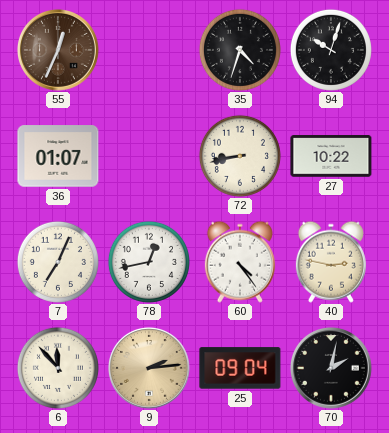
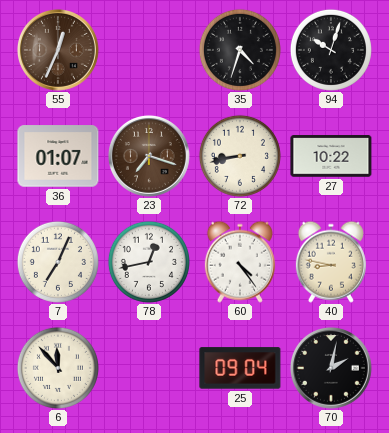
23: none -> 7:18
40: 2:47 -> 8:47
9: 2:14 -> none
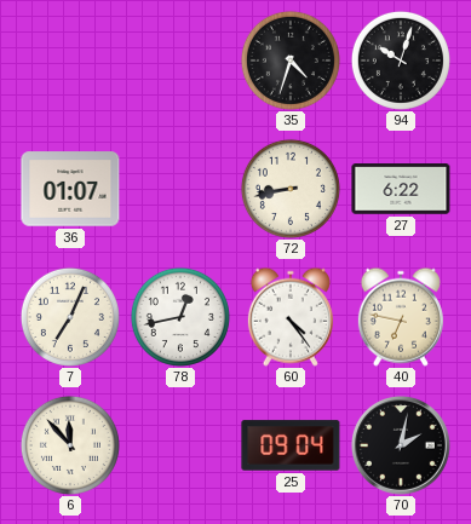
55: 12:34 -> none
23: 7:18 -> none
27: 10:22 -> 6:22
40: 8:47 -> 6:47
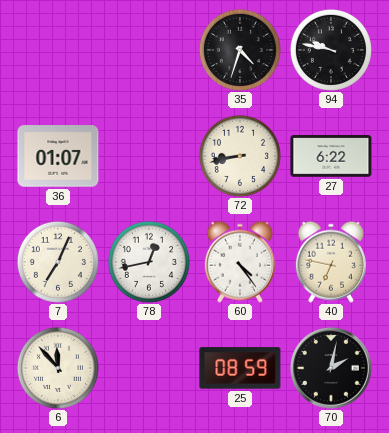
94: 10:03 -> 9:47
25: 09:04 -> 08:59
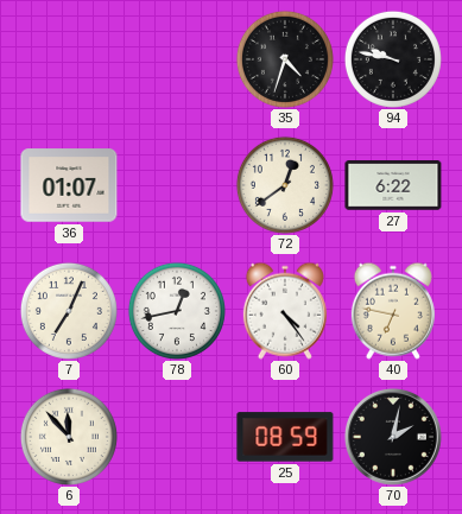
72: 8:43 -> 12:39
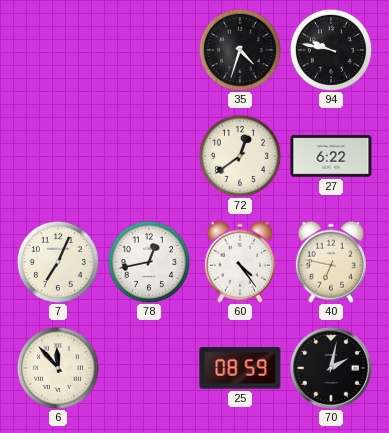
36: 01:07 -> none
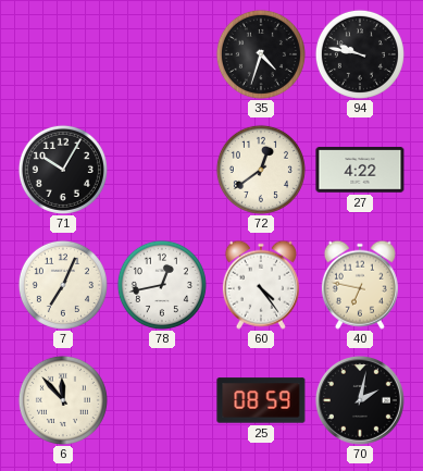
71: none -> 10:05
27: 6:22 -> 4:22
